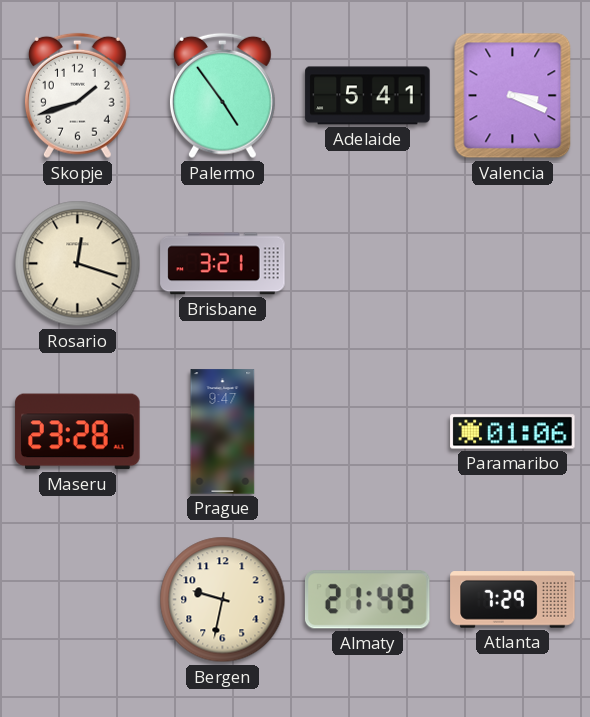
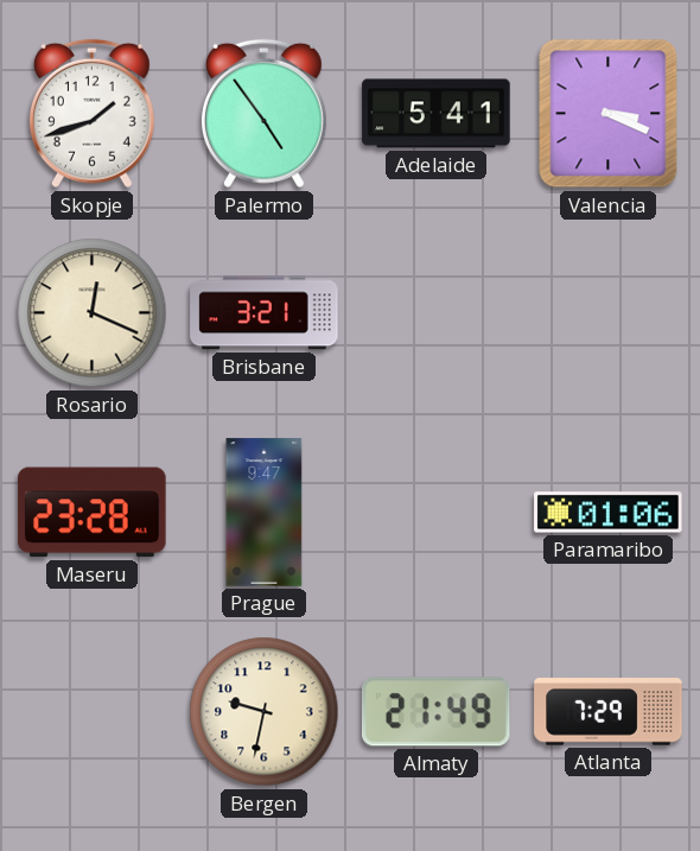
Rosario: 12:18 -> 12:19
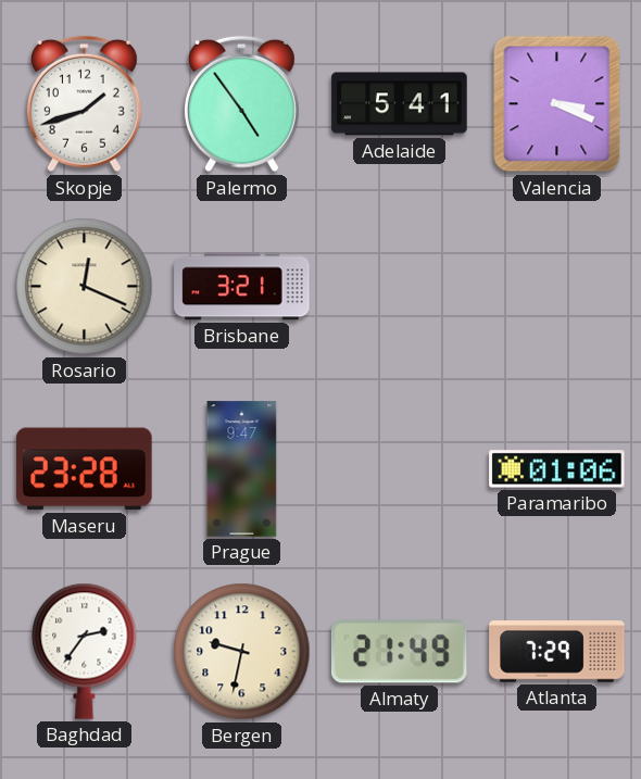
Baghdad: none -> 2:36
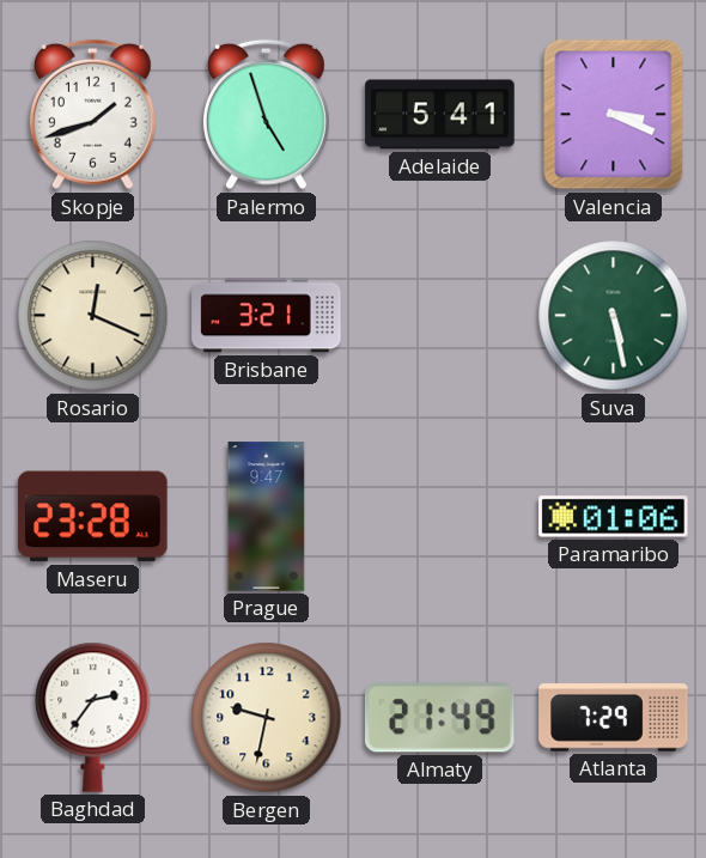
Palermo: 4:54 -> 4:57
Suva: none -> 5:28
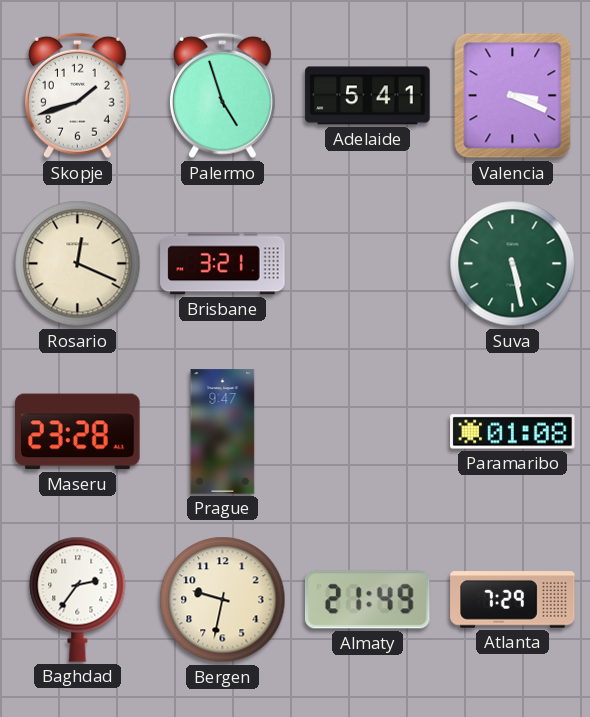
Paramaribo: 01:06 -> 01:08
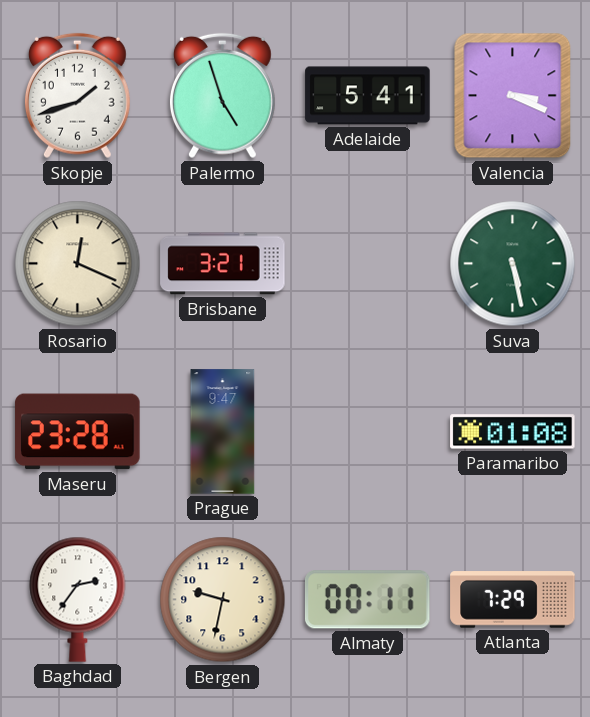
Almaty: 21:49 -> 00:11
